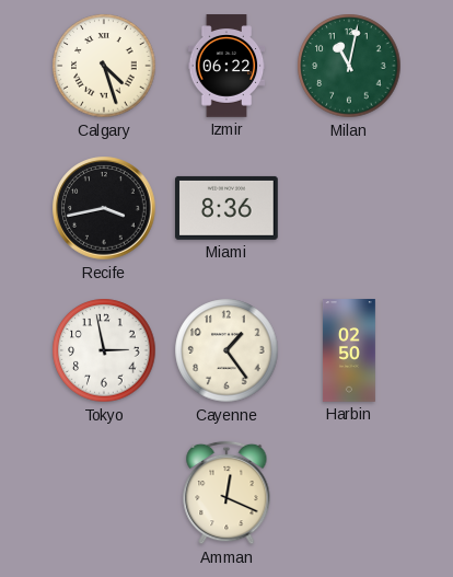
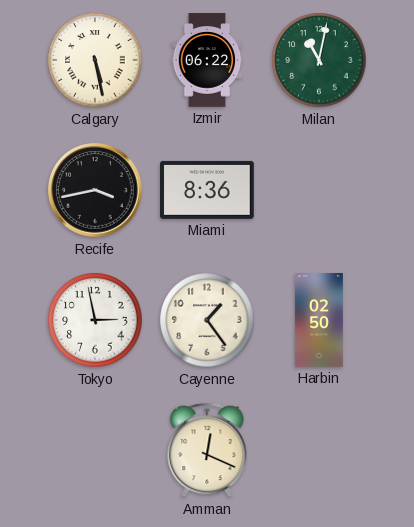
Calgary: 4:27 -> 5:28
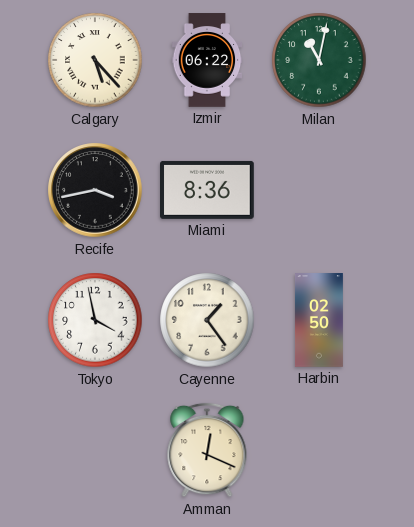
Calgary: 5:28 -> 5:23
Tokyo: 2:58 -> 3:58
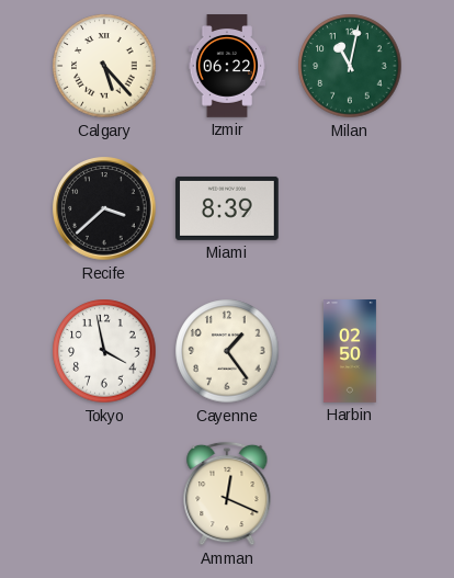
Recife: 3:43 -> 3:38
Miami: 8:36 -> 8:39
